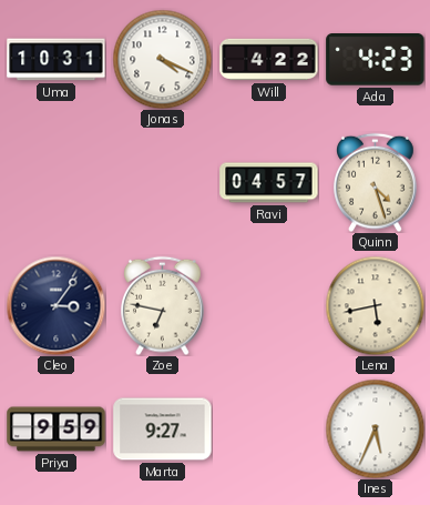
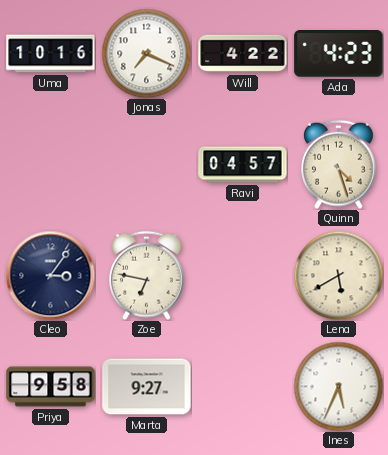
Uma: 10:31 -> 10:16
Jonas: 4:19 -> 7:19
Lena: 5:43 -> 5:40
Priya: 9:59 -> 9:58
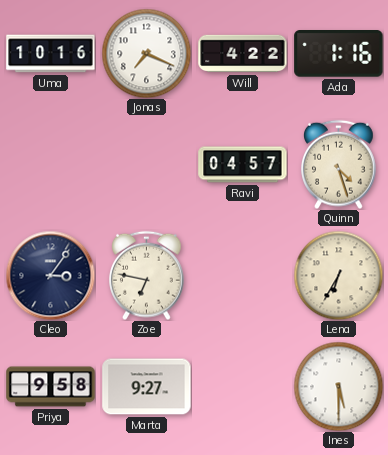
Ada: 4:23 -> 1:16
Lena: 5:40 -> 6:35
Ines: 5:34 -> 5:30
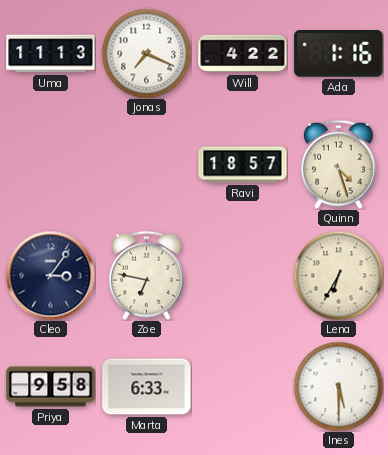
Uma: 10:16 -> 11:13
Ravi: 04:57 -> 18:57
Marta: 9:27 -> 6:33
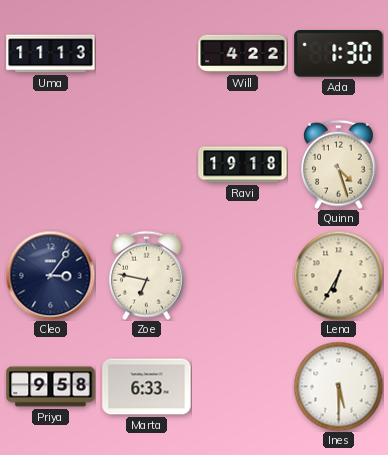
Jonas: 7:19 -> none
Ada: 1:16 -> 1:30
Ravi: 18:57 -> 19:18
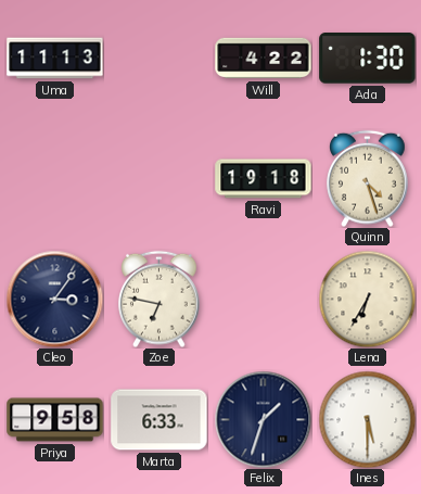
Felix: none -> 1:33
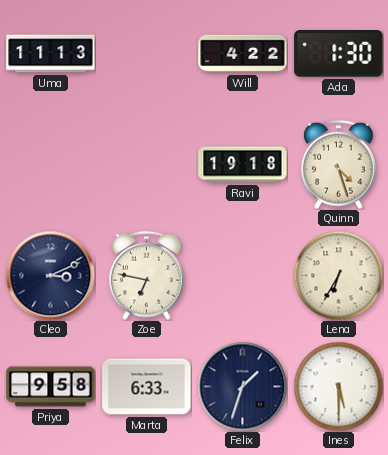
Cleo: 3:06 -> 3:11
